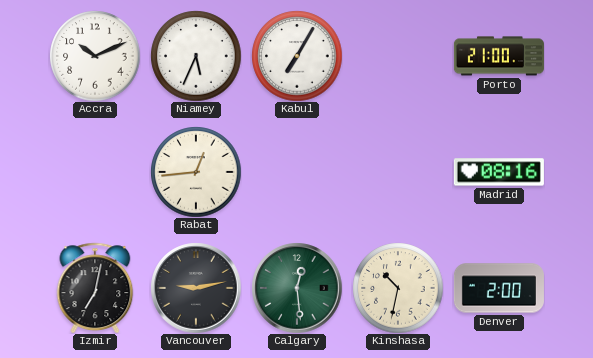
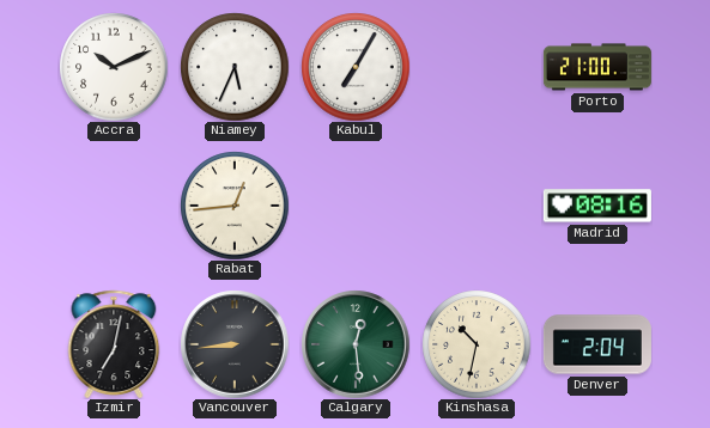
Vancouver: 9:13 -> 8:44
Denver: 2:00 -> 2:04
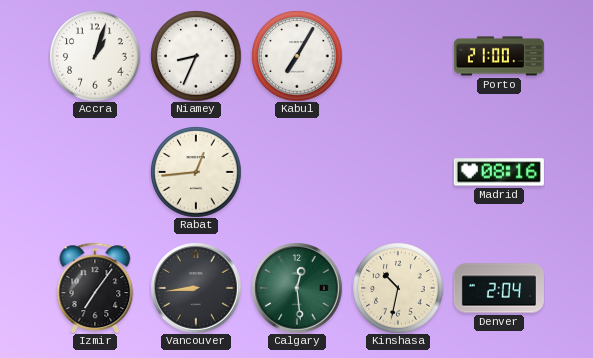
Accra: 10:11 -> 1:03
Niamey: 5:34 -> 8:34
Izmir: 7:02 -> 7:06
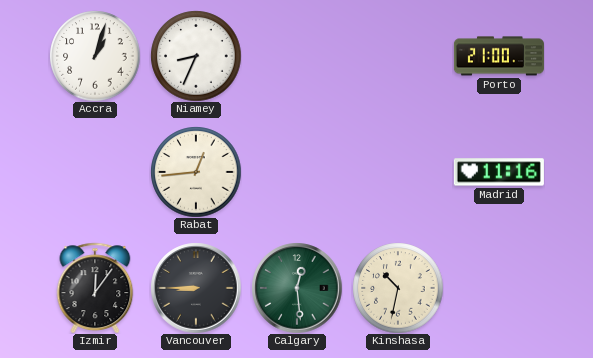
Kabul: 7:05 -> none
Madrid: 08:16 -> 11:16
Izmir: 7:06 -> 12:06
Vancouver: 8:44 -> 8:45
Denver: 2:04 -> none
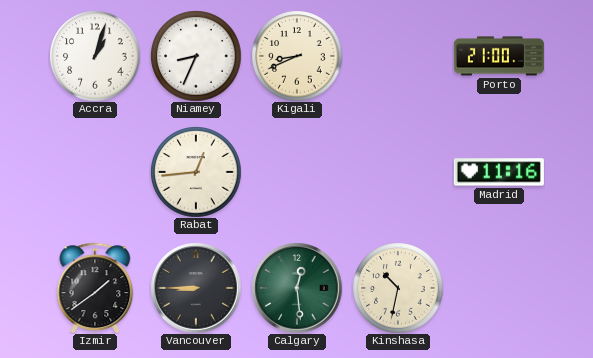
Kigali: none -> 8:41
Izmir: 12:06 -> 1:39
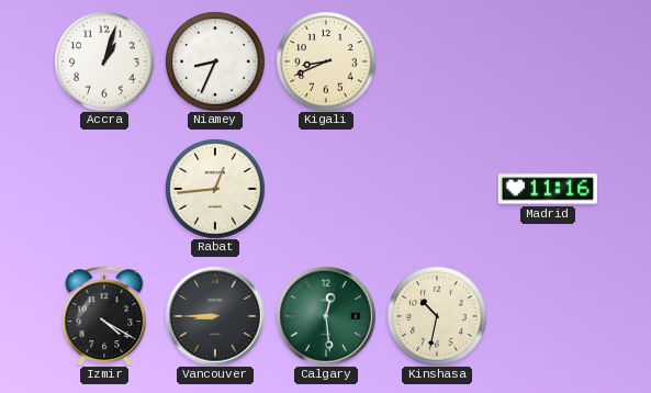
Porto: 21:00 -> none
Izmir: 1:39 -> 4:20
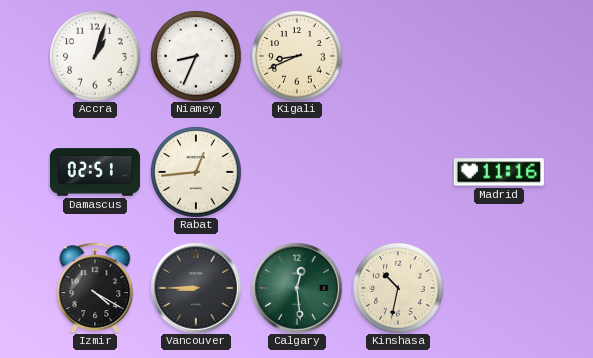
Damascus: none -> 02:51
